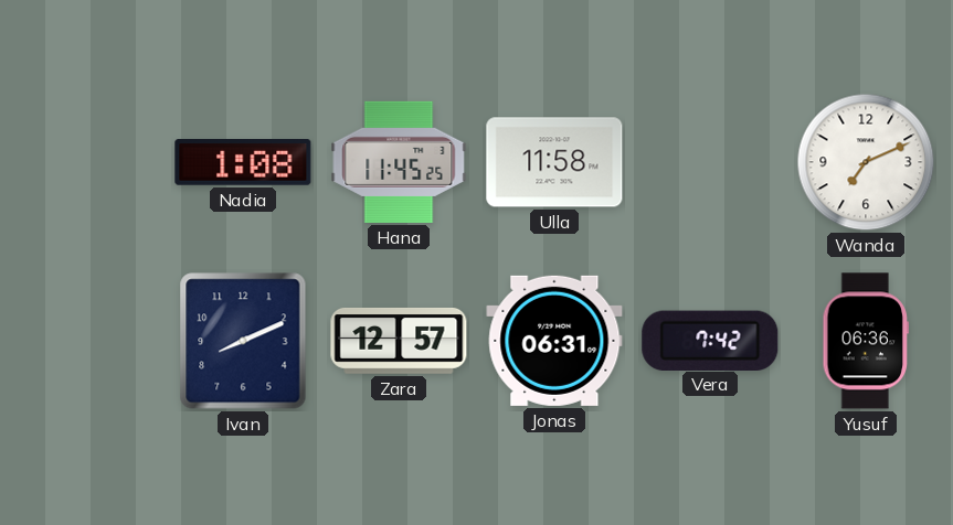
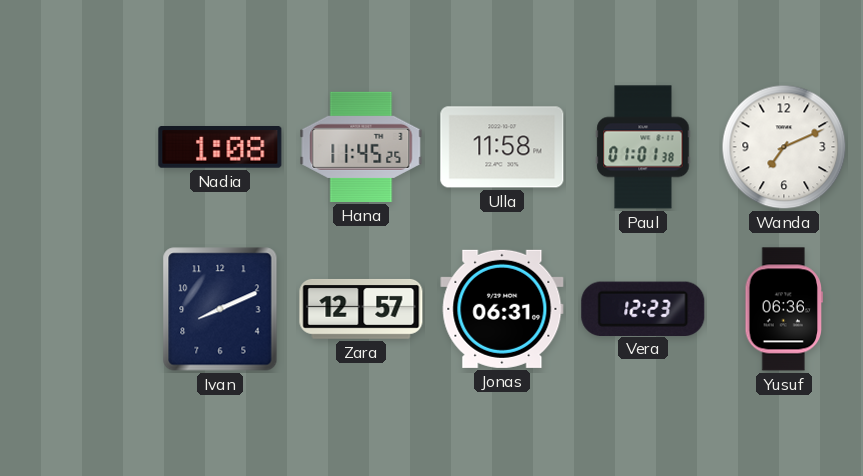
Paul: none -> 01:01
Vera: 7:42 -> 12:23
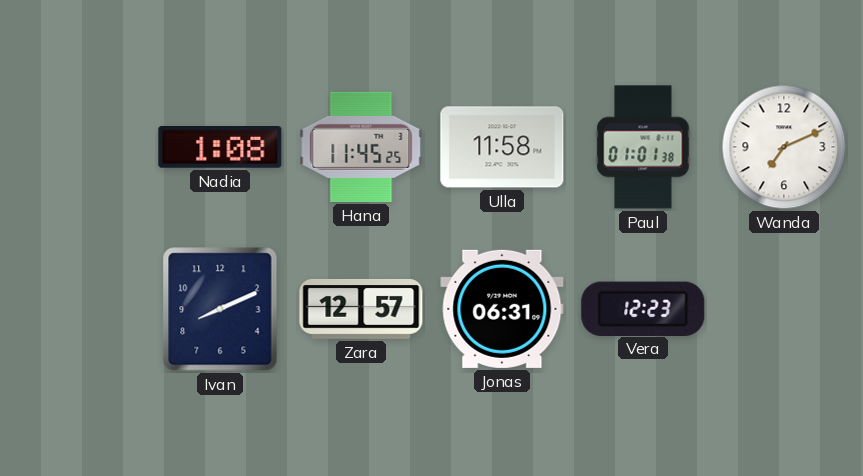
Yusuf: 06:36 -> none
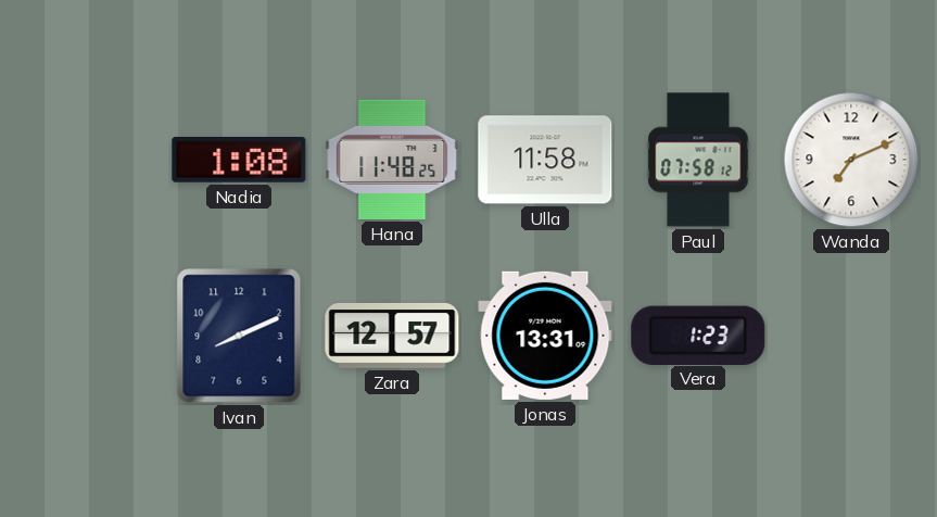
Hana: 11:45 -> 11:48
Paul: 01:01 -> 07:58
Jonas: 06:31 -> 13:31
Vera: 12:23 -> 1:23
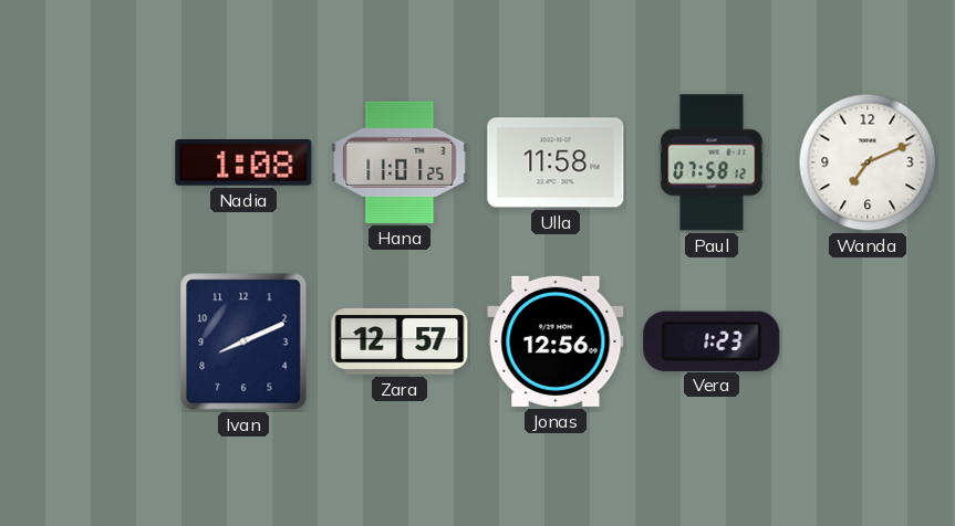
Hana: 11:48 -> 11:01
Jonas: 13:31 -> 12:56
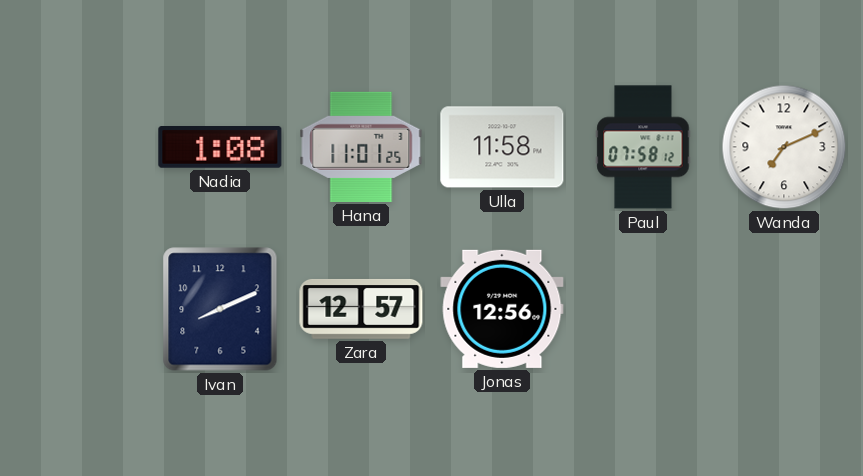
Vera: 1:23 -> none
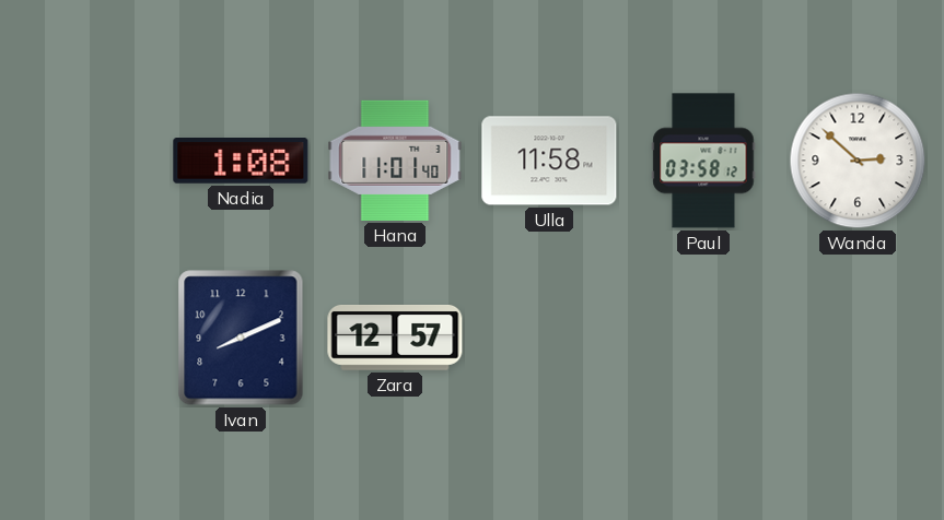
Hana: 11:01:25 -> 11:01:40
Paul: 07:58 -> 03:58
Wanda: 7:11 -> 2:52
Jonas: 12:56 -> none
